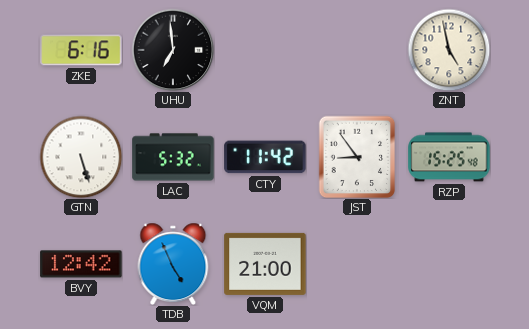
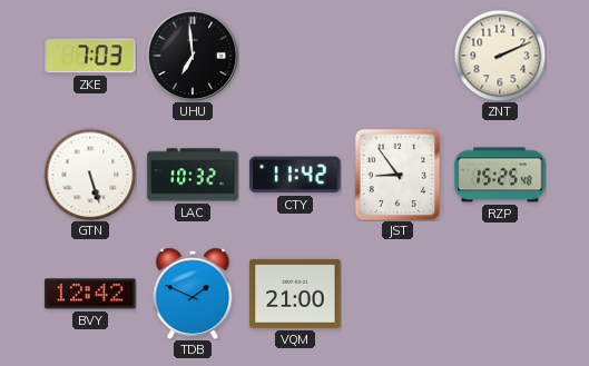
ZKE: 6:16 -> 7:03
ZNT: 4:58 -> 2:11
LAC: 5:32 -> 10:32
TDB: 4:56 -> 1:49
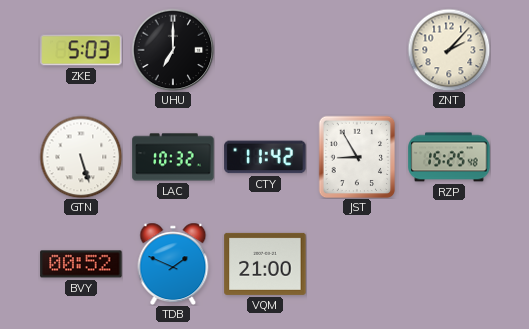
ZKE: 7:03 -> 5:03
UHU: 6:59 -> 7:00
ZNT: 2:11 -> 2:07
JST: 8:54 -> 8:55
BVY: 12:42 -> 00:52
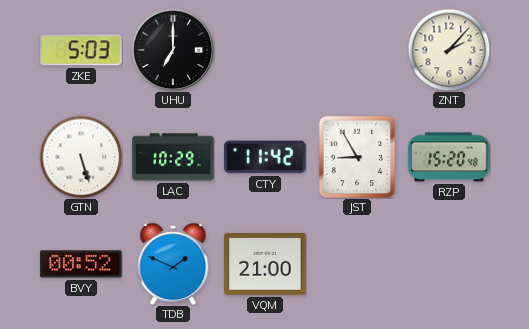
LAC: 10:32 -> 10:29
RZP: 15:25 -> 15:20
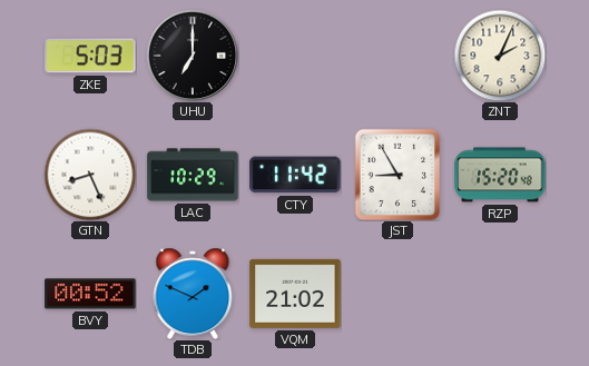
ZNT: 2:07 -> 2:04
GTN: 5:27 -> 8:26
VQM: 21:00 -> 21:02
